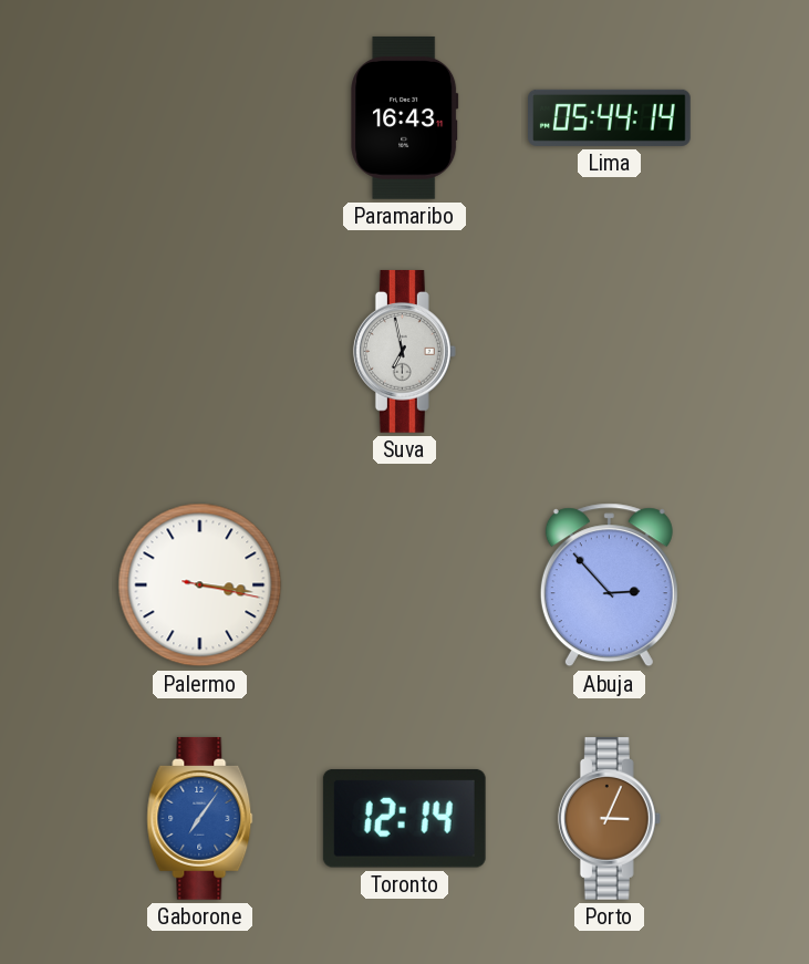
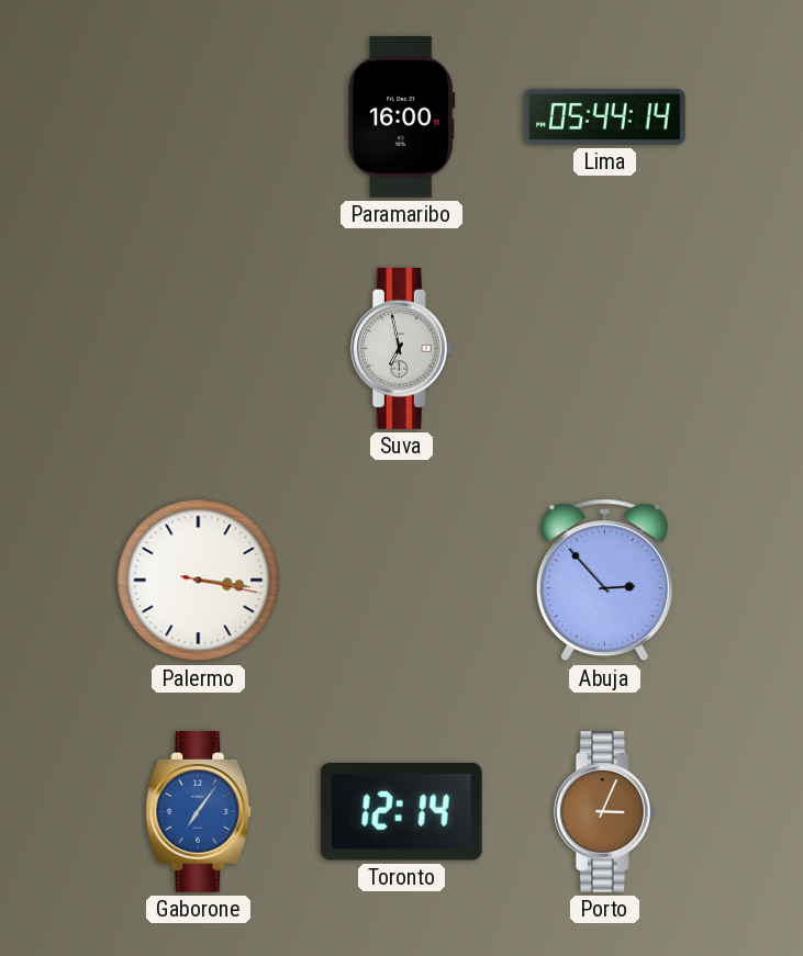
Paramaribo: 16:43 -> 16:00
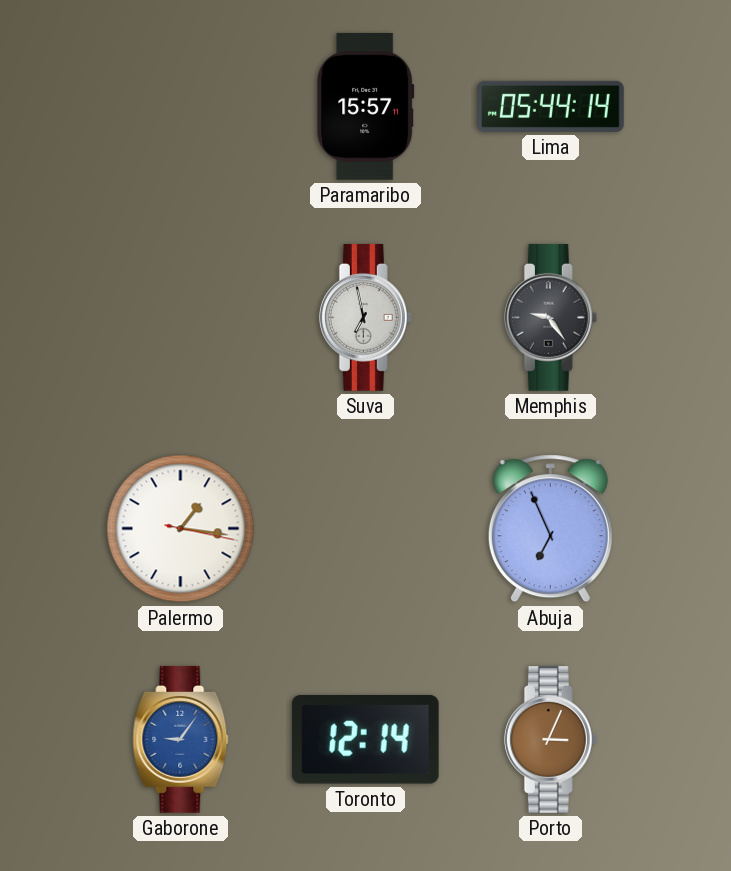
Paramaribo: 16:00 -> 15:57
Memphis: none -> 9:24
Palermo: 3:16 -> 1:16
Abuja: 2:53 -> 6:56
Gaborone: 7:06 -> 9:06
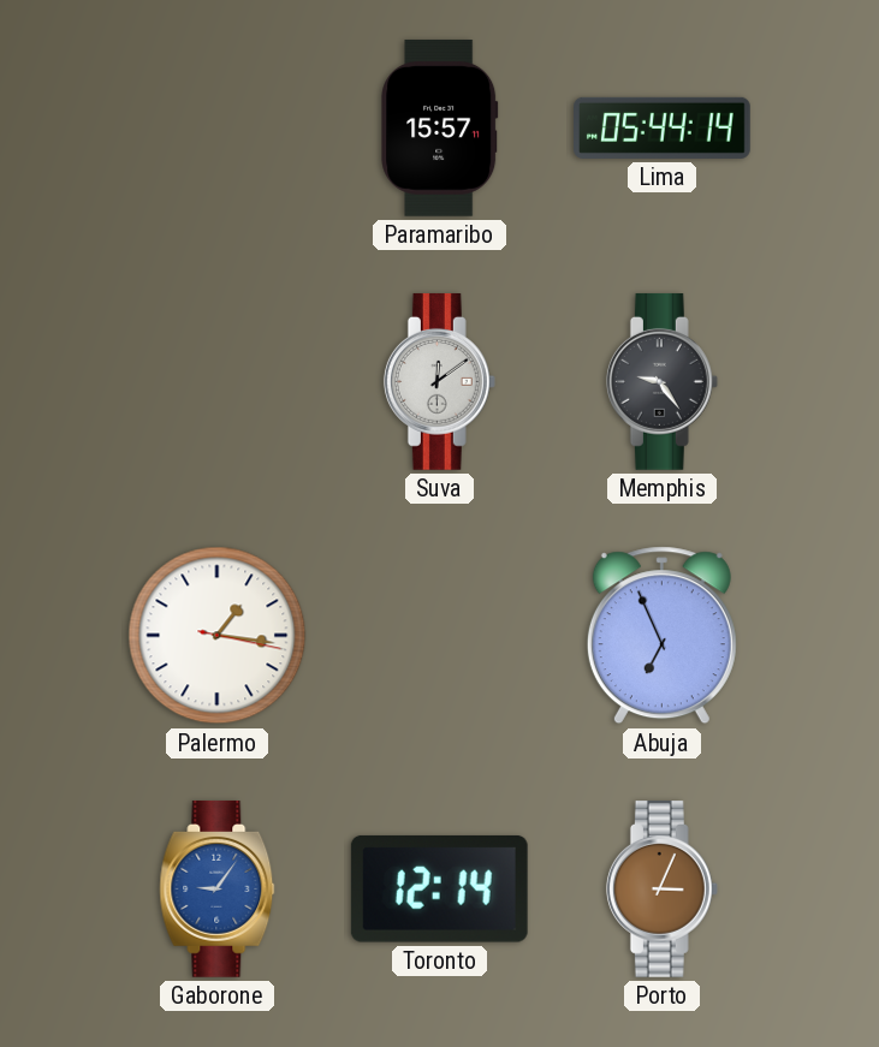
Suva: 6:58 -> 12:09
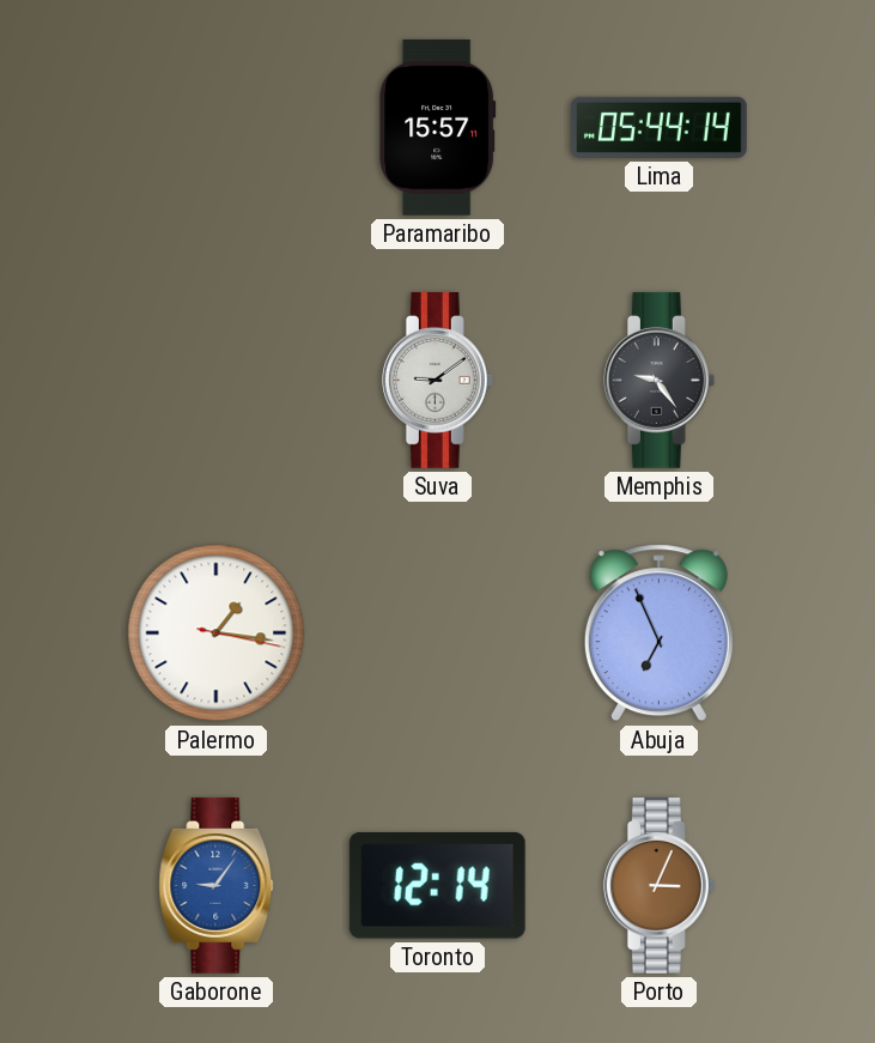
Suva: 12:09 -> 9:09
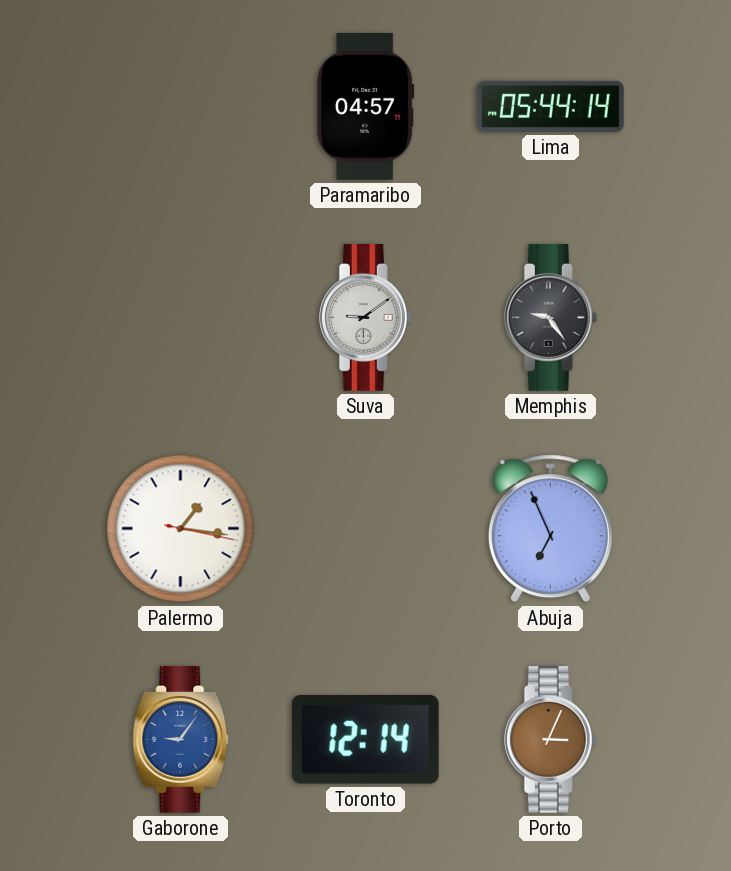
Paramaribo: 15:57 -> 04:57
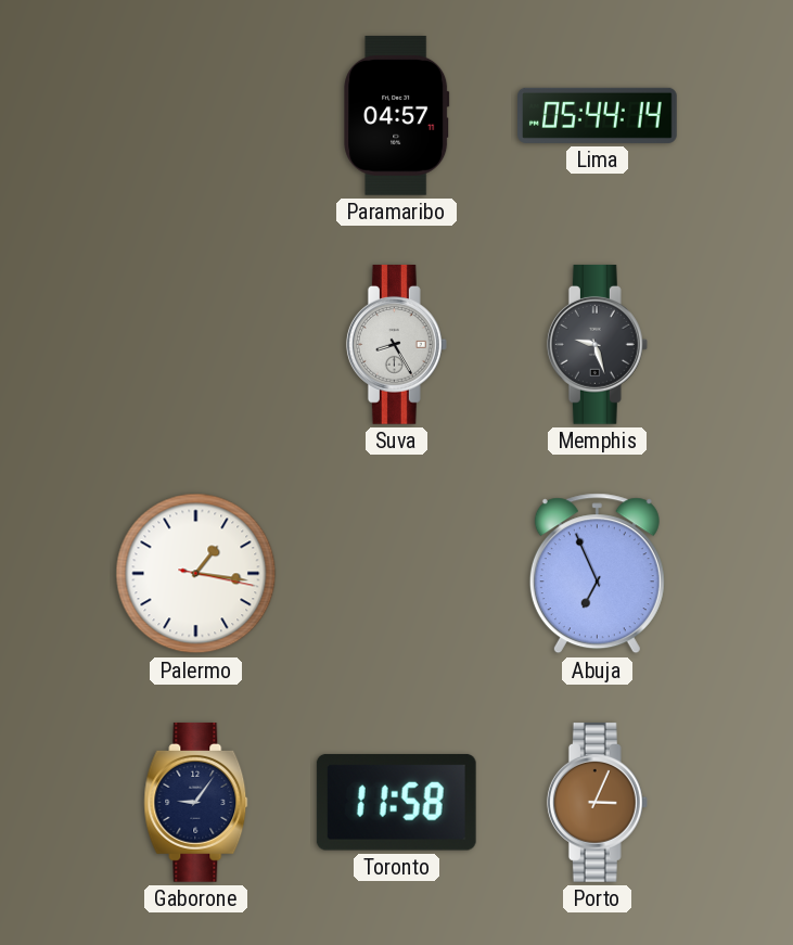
Suva: 9:09 -> 8:25
Memphis: 9:24 -> 9:27
Gaborone dial: blue -> navy
Toronto: 12:14 -> 11:58
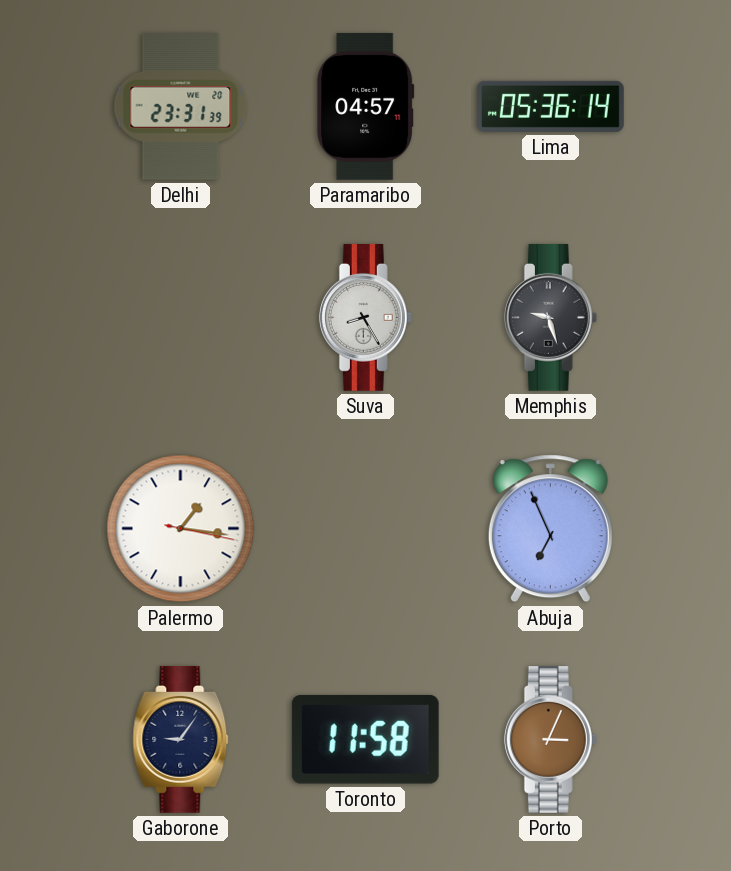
Delhi: none -> 23:31
Lima: 05:44 -> 05:36
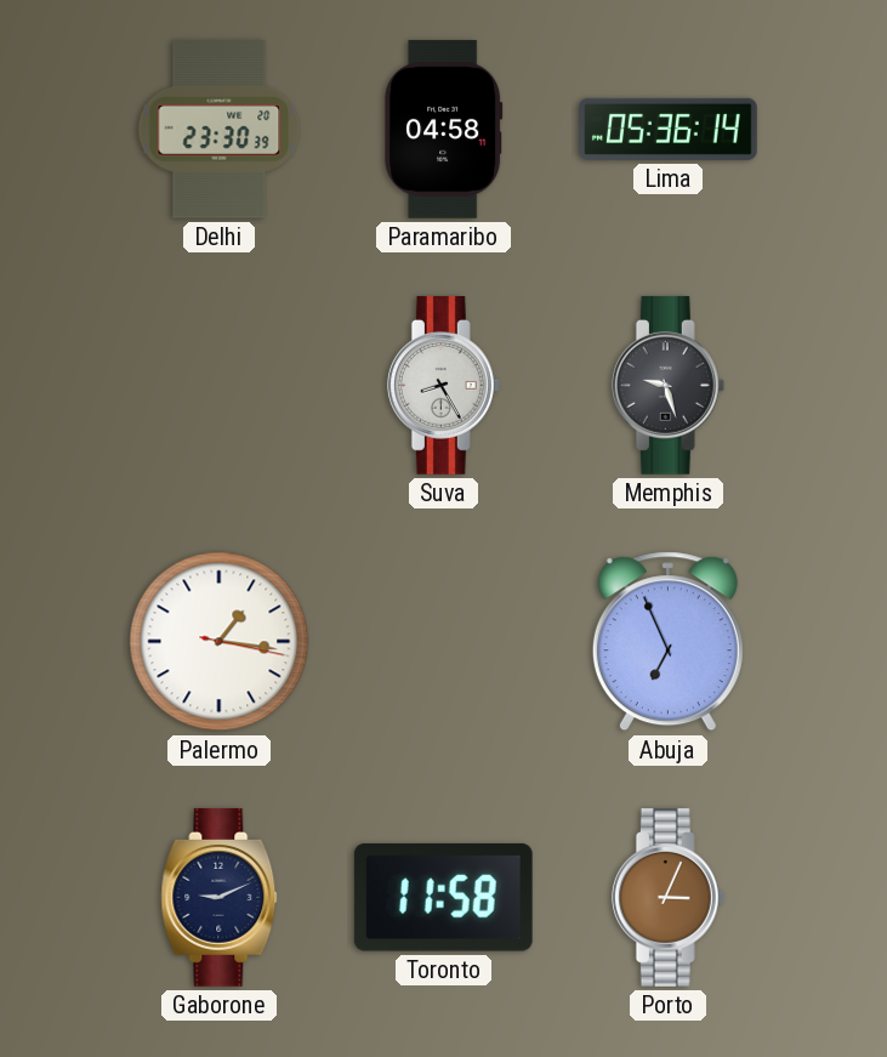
Delhi: 23:31 -> 23:30
Paramaribo: 04:57 -> 04:58
Gaborone: 9:06 -> 9:11
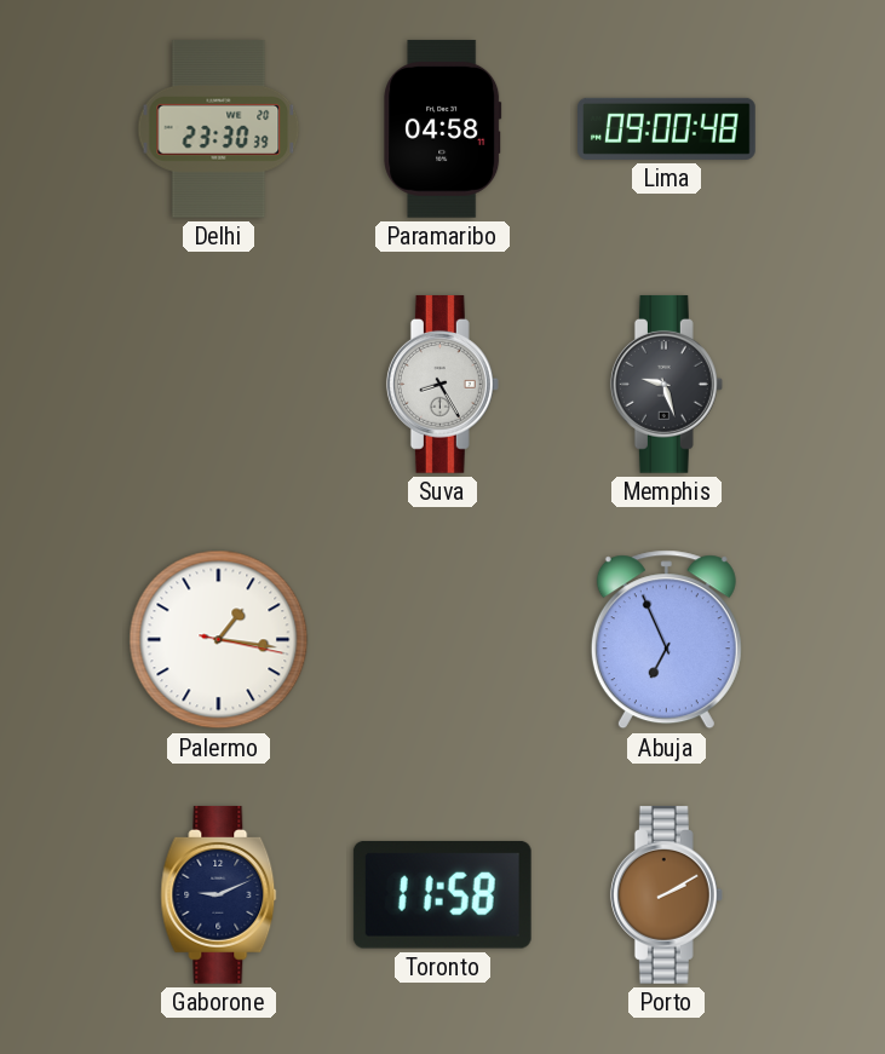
Lima: 05:36 -> 09:00
Porto: 3:04 -> 2:10
